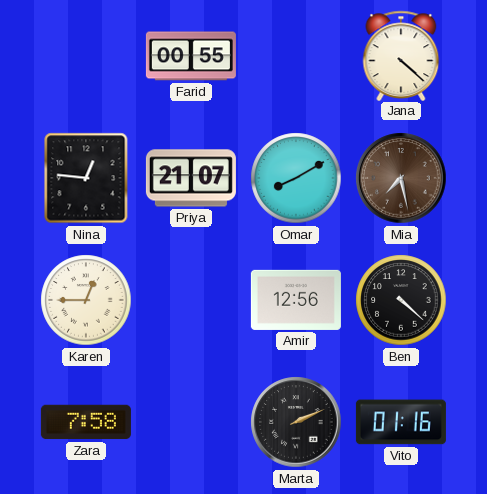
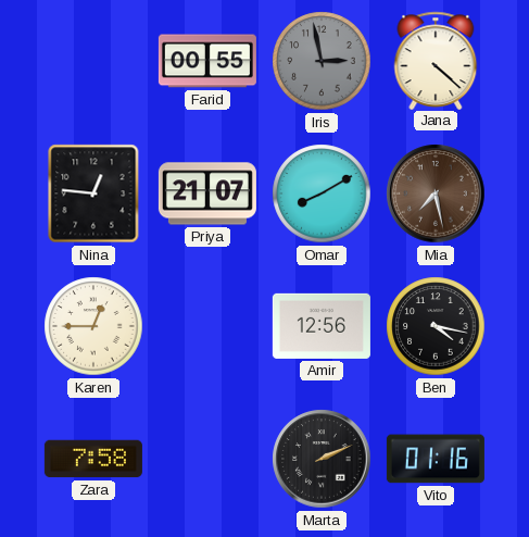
Iris: none -> 2:58
Ben: 4:22 -> 4:17
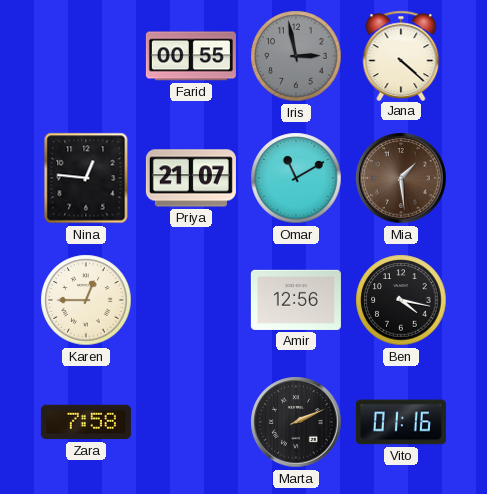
Omar: 8:10 -> 11:10
Mia: 7:28 -> 1:29
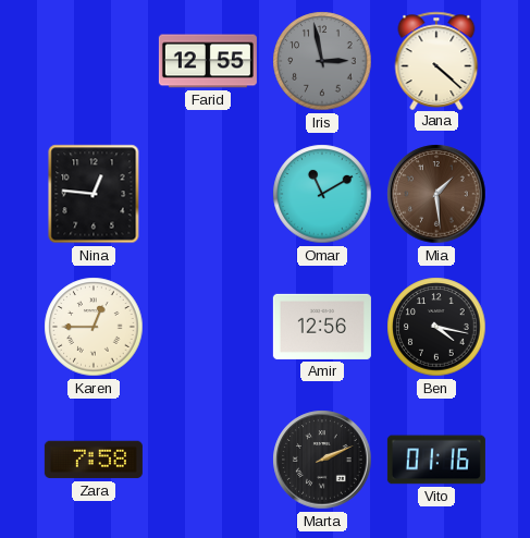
Farid: 00:55 -> 12:55
Priya: 21:07 -> none
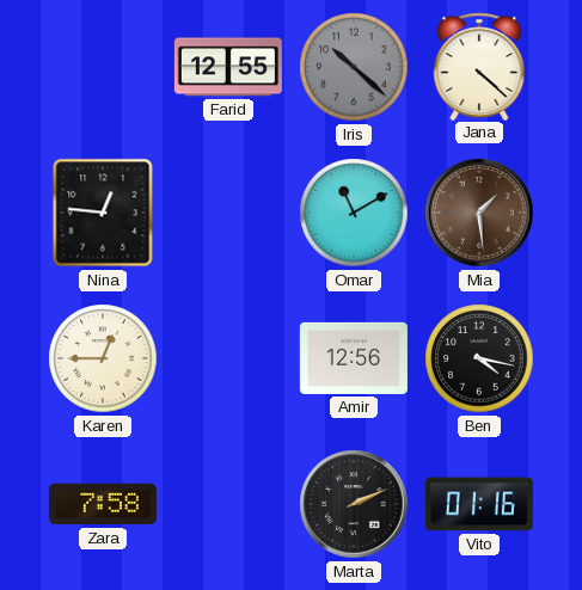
Iris: 2:58 -> 10:22
